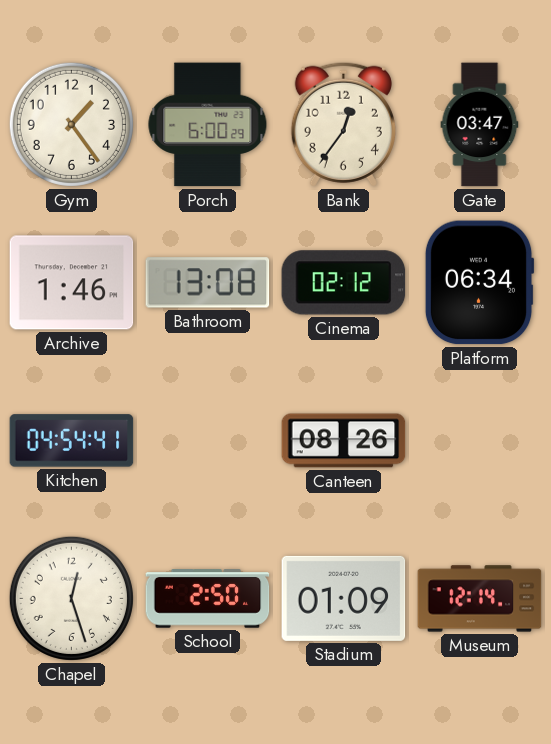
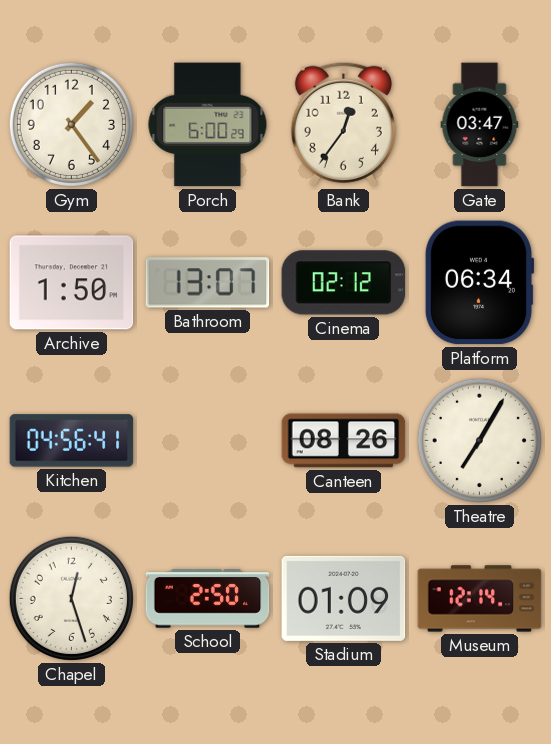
Archive: 1:46 -> 1:50
Bathroom: 13:08 -> 13:07
Kitchen: 04:54 -> 04:56
Theatre: none -> 7:05
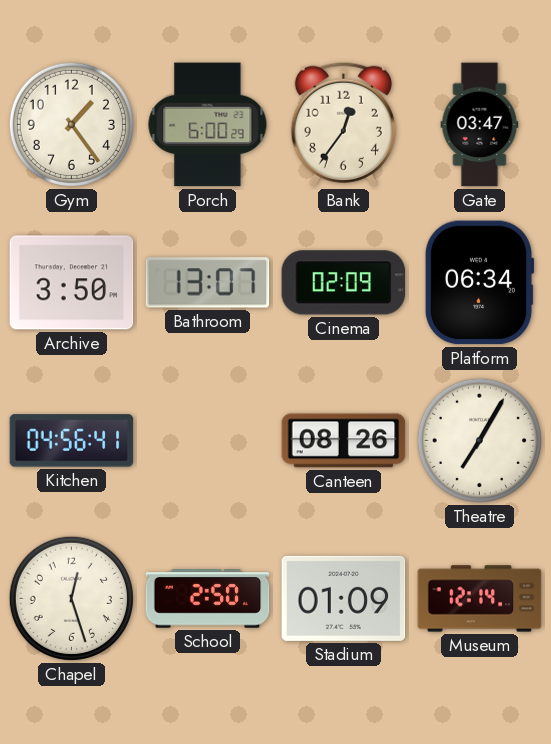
Archive: 1:50 -> 3:50
Cinema: 02:12 -> 02:09
